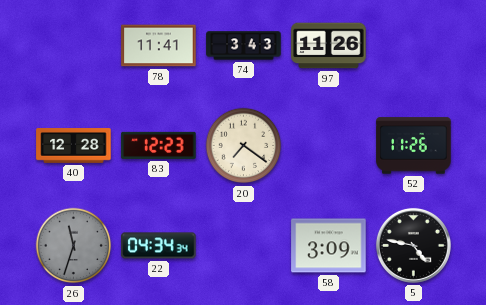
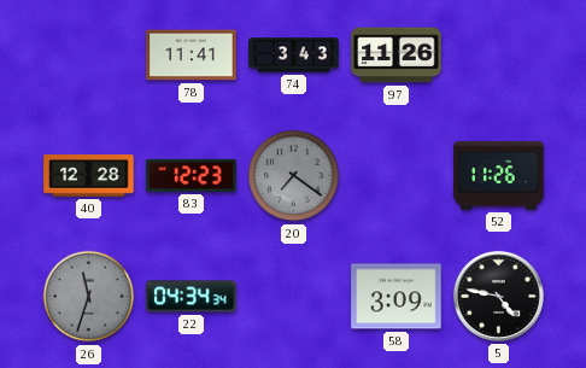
20 dial: cream -> grey
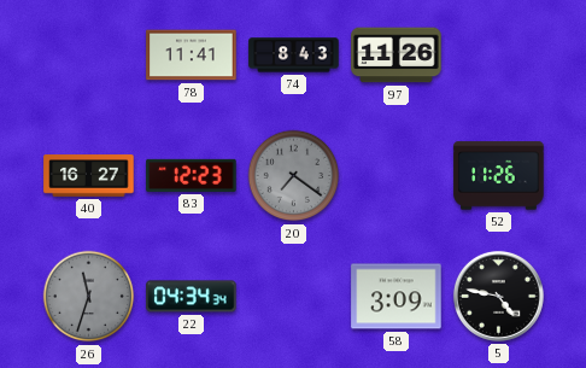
74: 3:43 -> 8:43
40: 12:28 -> 16:27
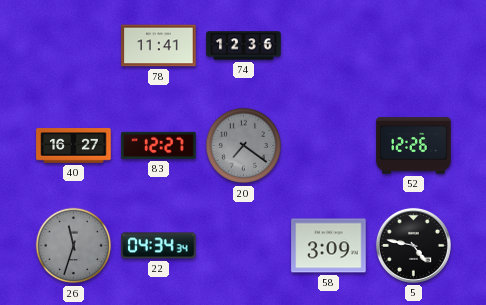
74: 8:43 -> 12:36
97: 11:26 -> none
83: 12:23 -> 12:27
52: 11:26 -> 12:26
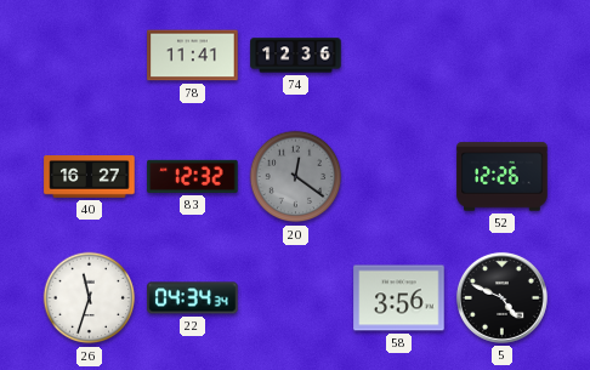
83: 12:27 -> 12:32
20: 7:21 -> 12:21
26 dial: grey -> white
58: 3:09 -> 3:56
5: 4:47 -> 4:49
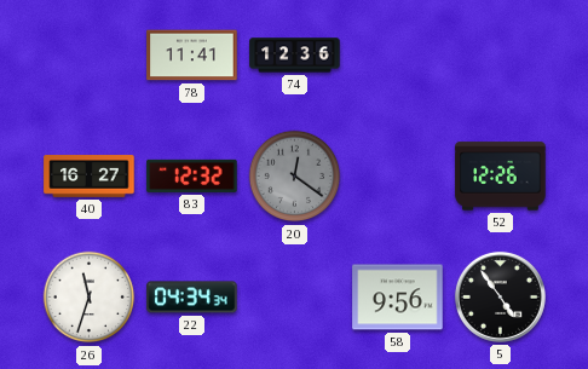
58: 3:56 -> 9:56
5: 4:49 -> 4:54
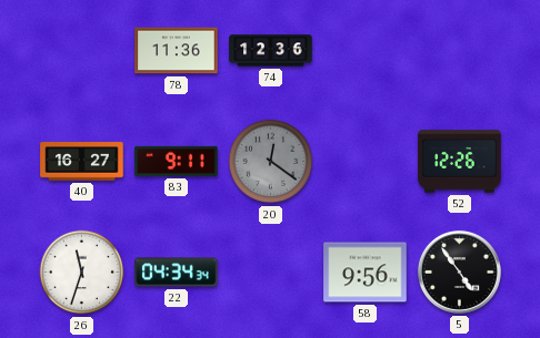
78: 11:41 -> 11:36
83: 12:32 -> 9:11
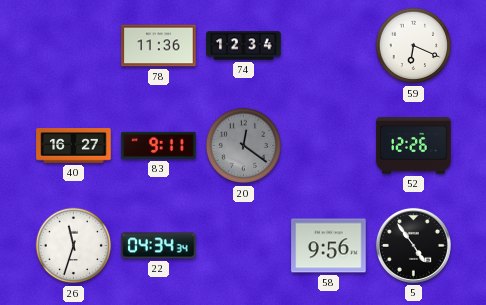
74: 12:36 -> 12:34
59: none -> 6:19
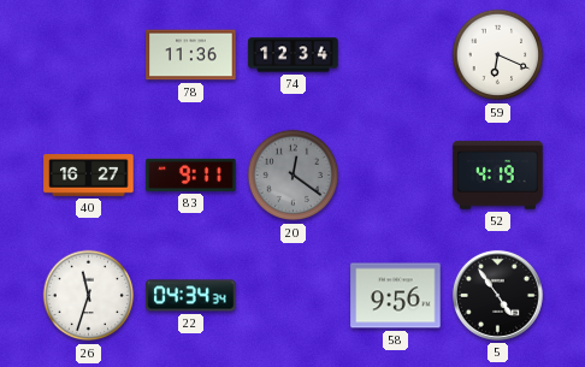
52: 12:26 -> 4:19
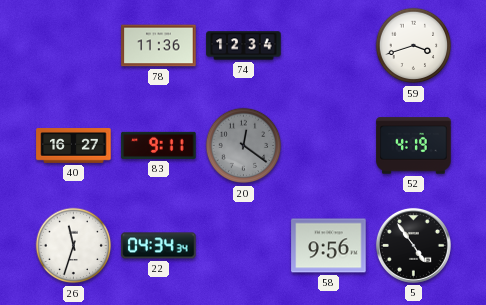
59: 6:19 -> 3:42
